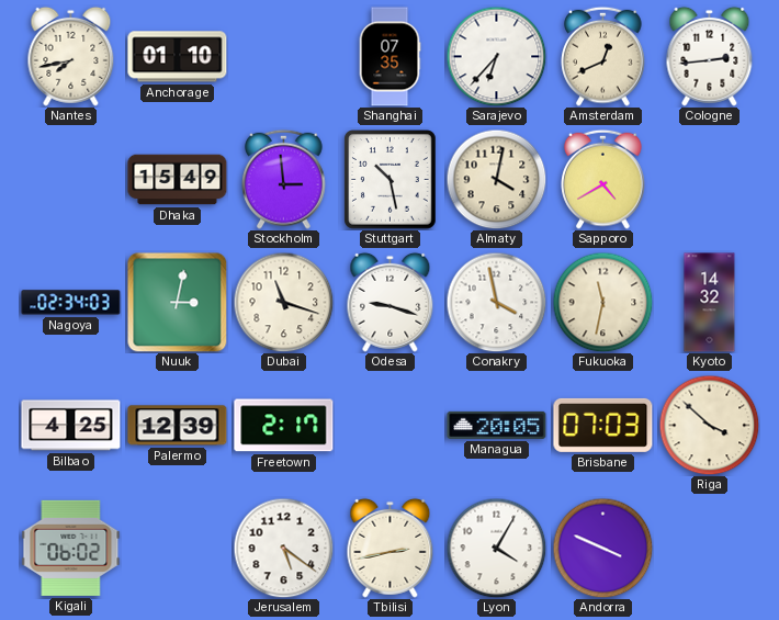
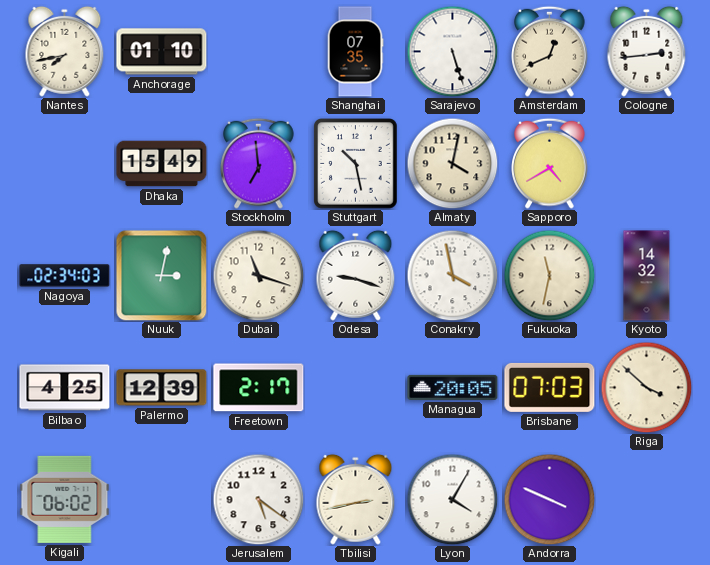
Sarajevo: 6:37 -> 5:27
Stockholm: 2:59 -> 6:59
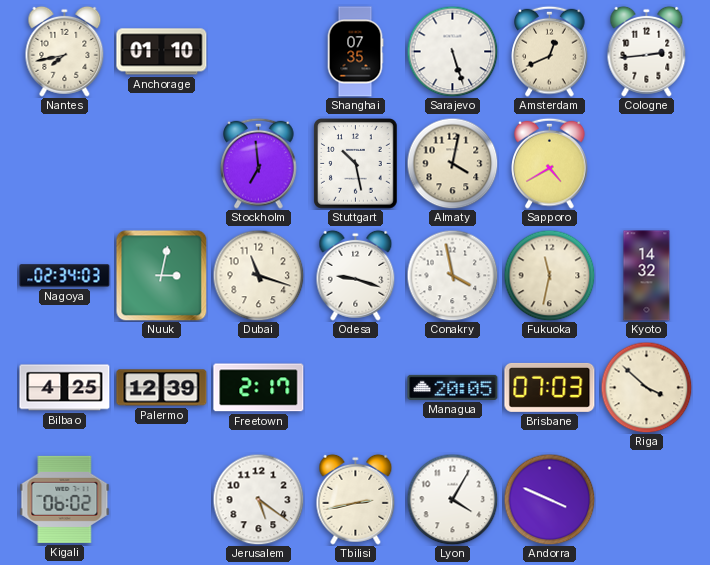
Dhaka: 15:49 -> none
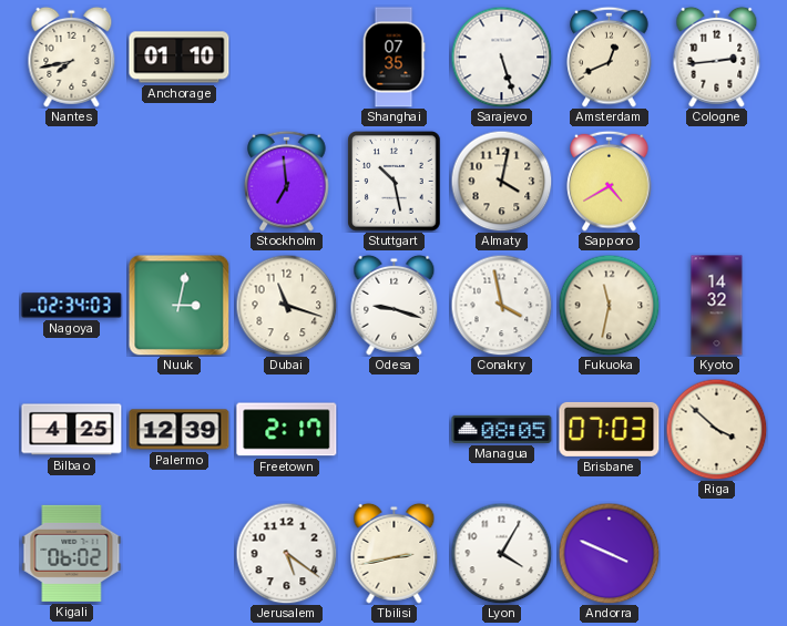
Managua: 20:05 -> 08:05
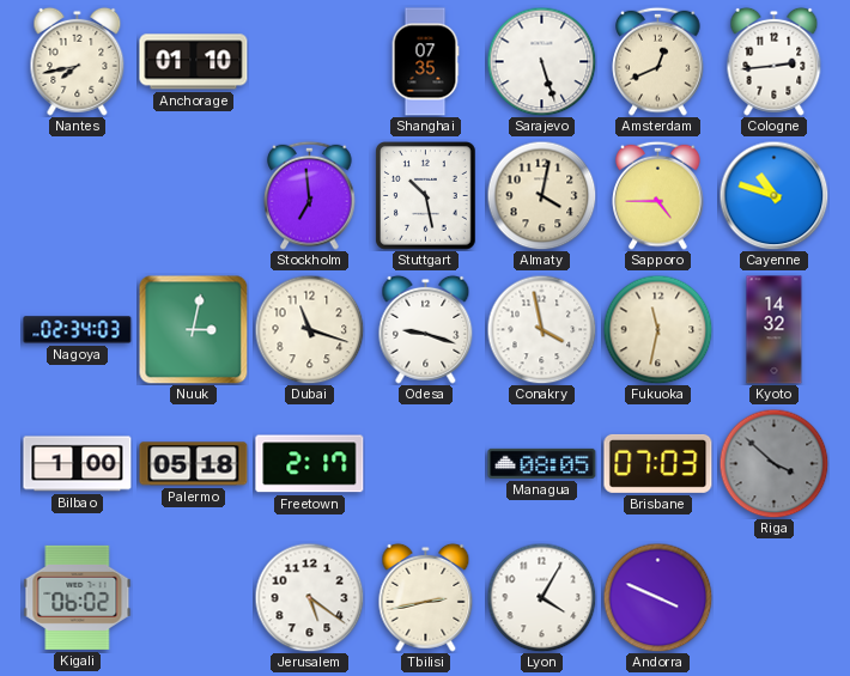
Sapporo: 4:40 -> 4:45
Cayenne: none -> 10:48
Bilbao: 4:25 -> 1:00
Palermo: 12:39 -> 05:18
Riga dial: cream -> grey
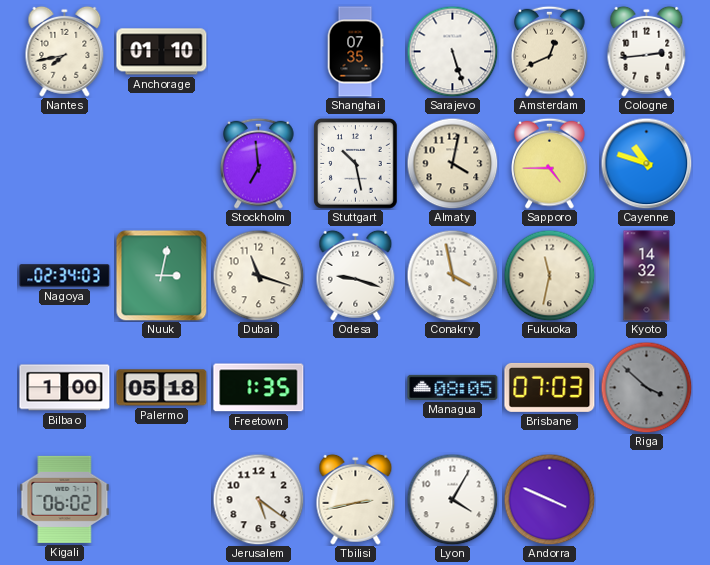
Freetown: 2:17 -> 1:35
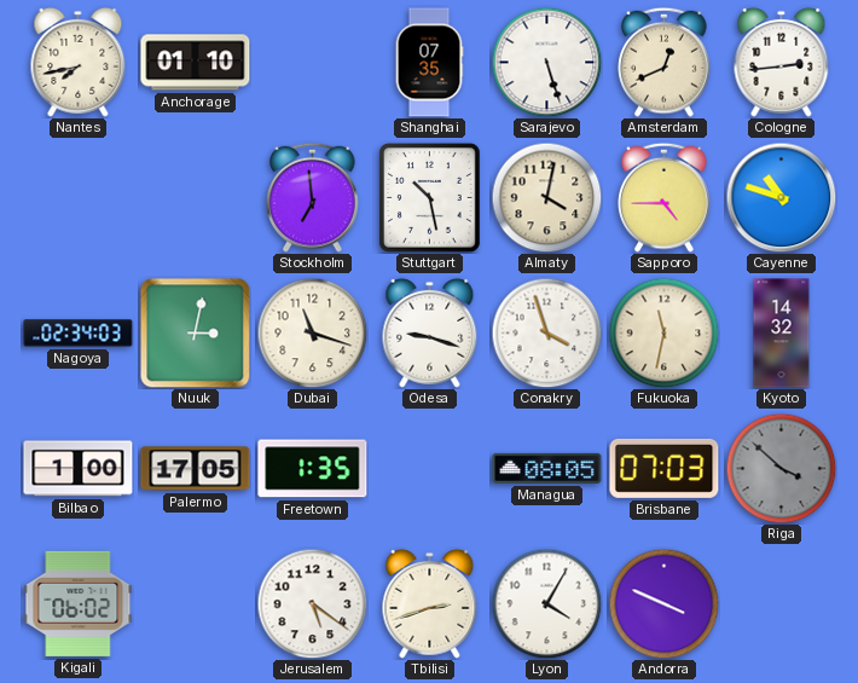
Conakry: 3:58 -> 3:57
Palermo: 05:18 -> 17:05
Tbilisi: 2:43 -> 2:42
